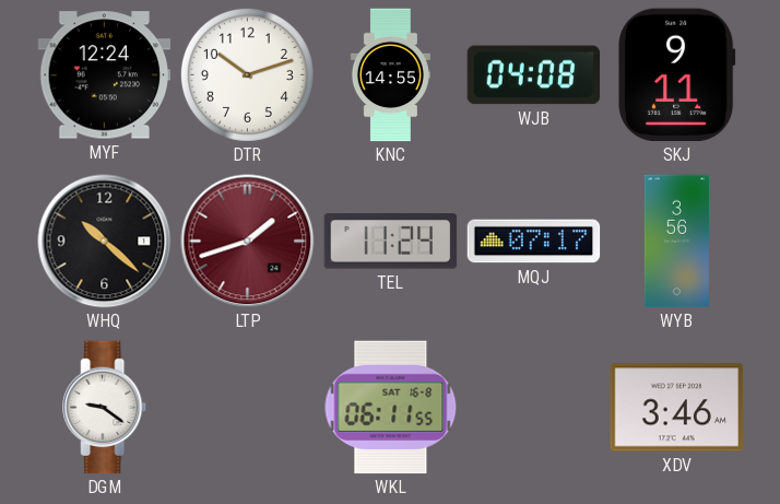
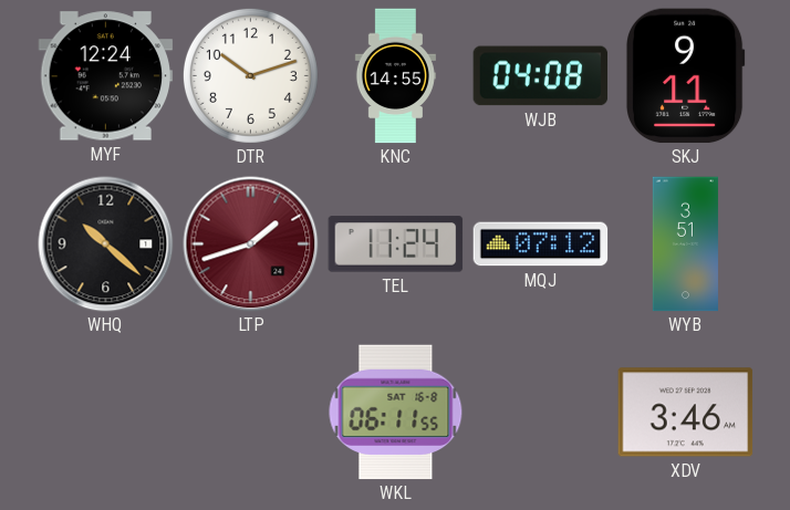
MQJ: 07:17 -> 07:12
WYB: 3:56 -> 3:51
DGM: 9:21 -> none
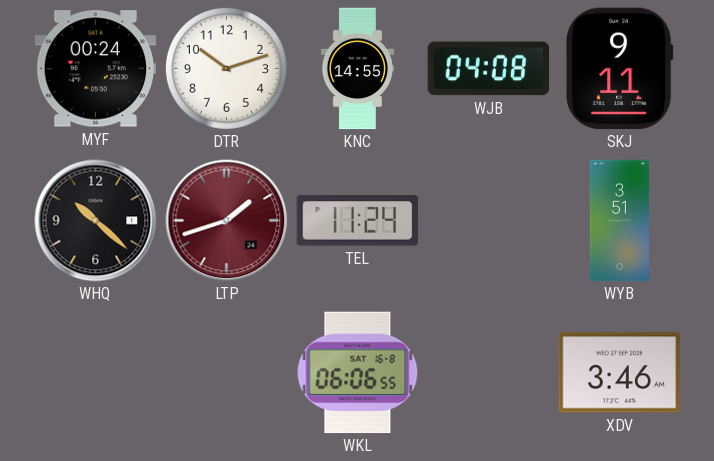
MYF: 12:24 -> 00:24
MQJ: 07:12 -> none
WKL: 06:11 -> 06:06
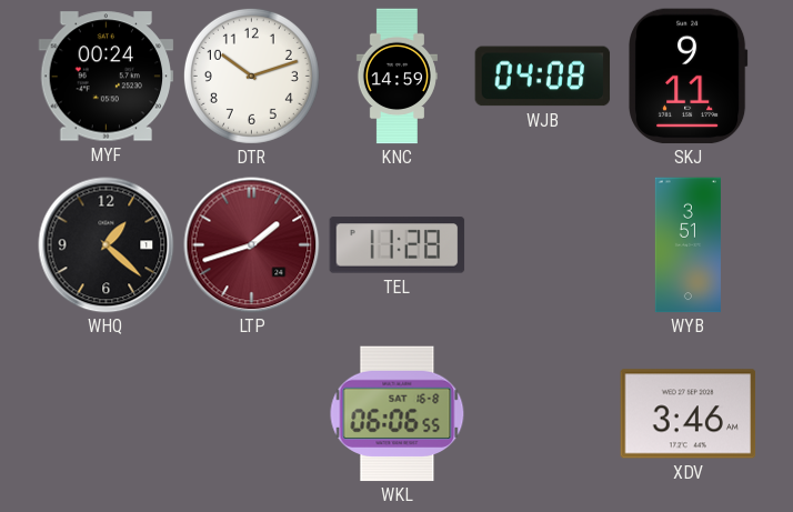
KNC: 14:55 -> 14:59
WHQ: 10:22 -> 1:22
TEL: 11:24 -> 11:28
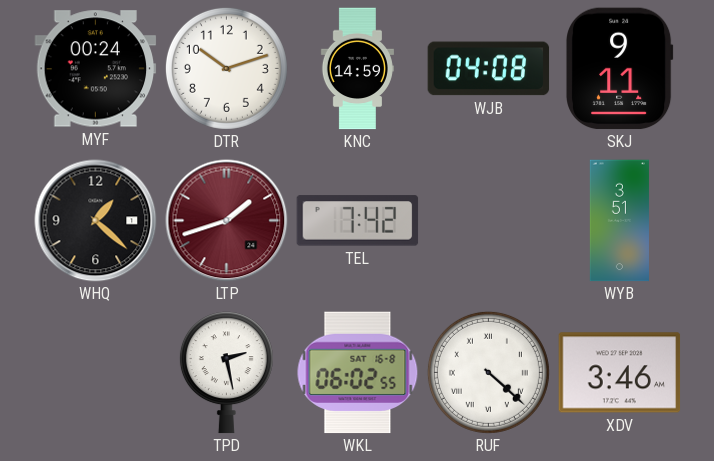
TEL: 11:28 -> 7:42
TPD: none -> 2:28
WKL: 06:06 -> 06:02
RUF: none -> 4:22
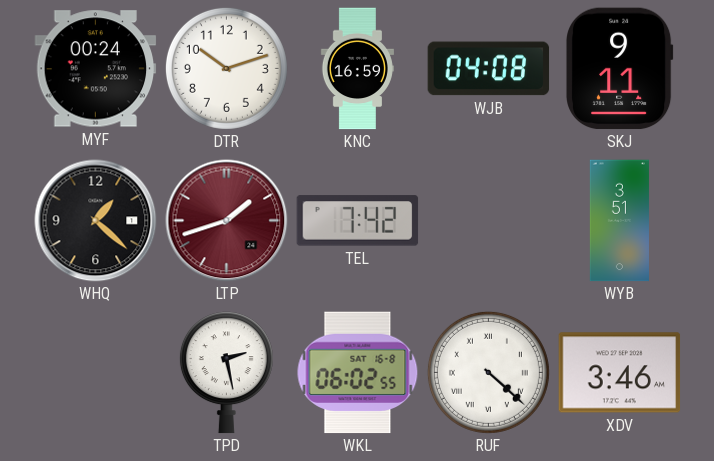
KNC: 14:59 -> 16:59
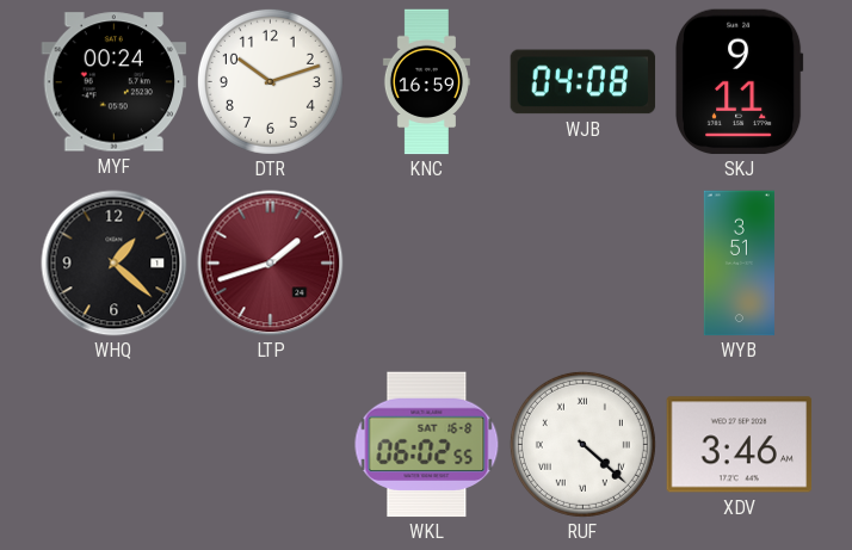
TEL: 7:42 -> none
TPD: 2:28 -> none
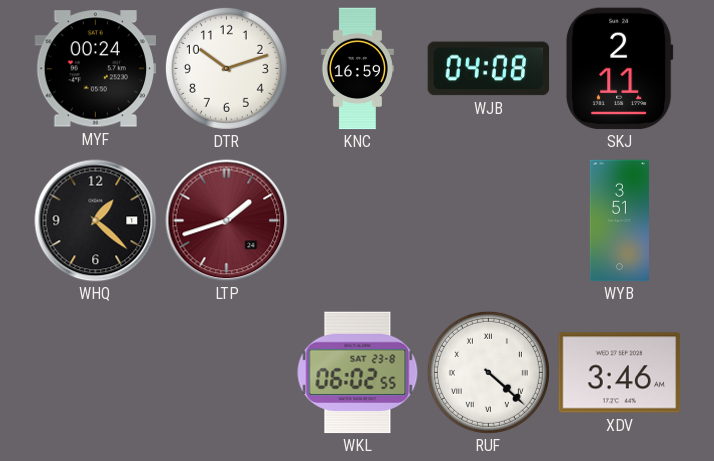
SKJ: 9:11 -> 2:11
WKL date: SAT 16-8 -> SAT 23-8
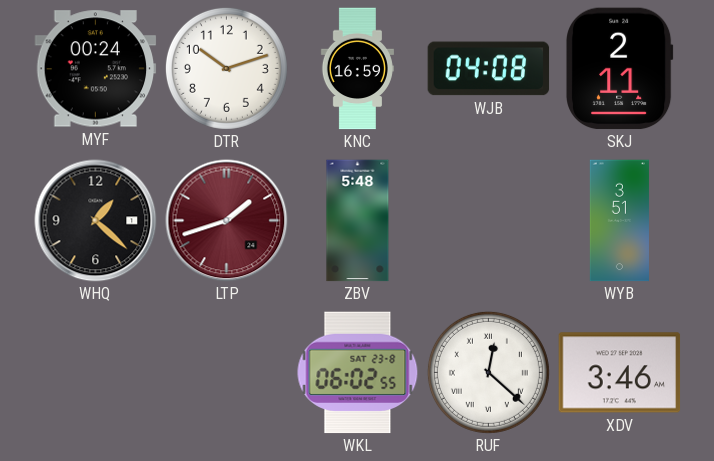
ZBV: none -> 5:48
RUF: 4:22 -> 12:22
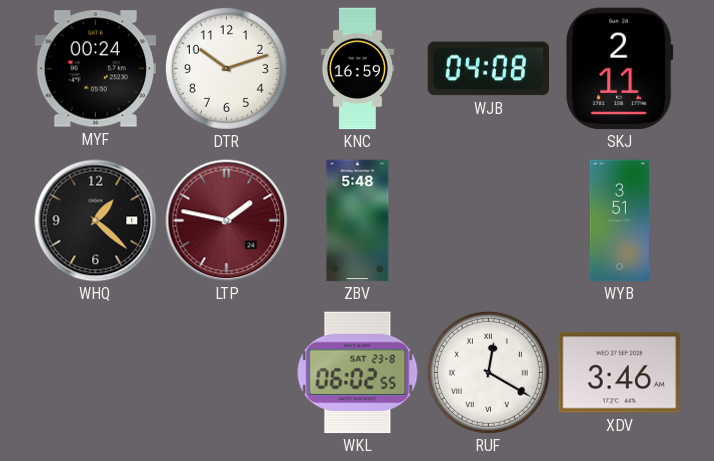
LTP: 1:42 -> 1:47
RUF: 12:22 -> 12:20
